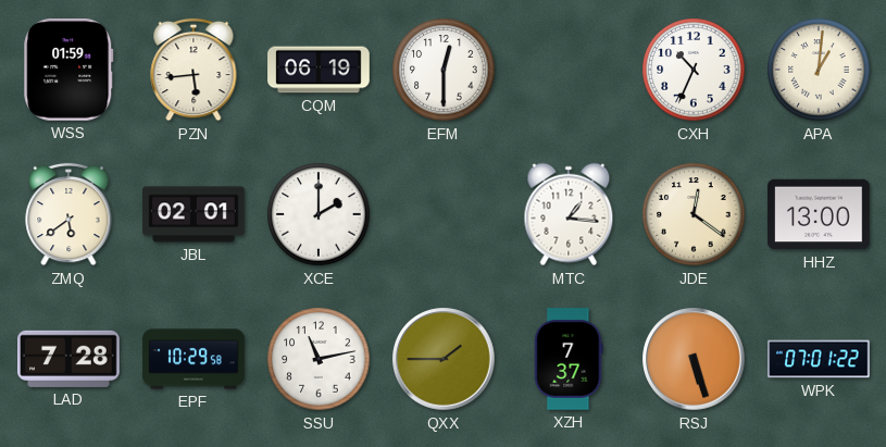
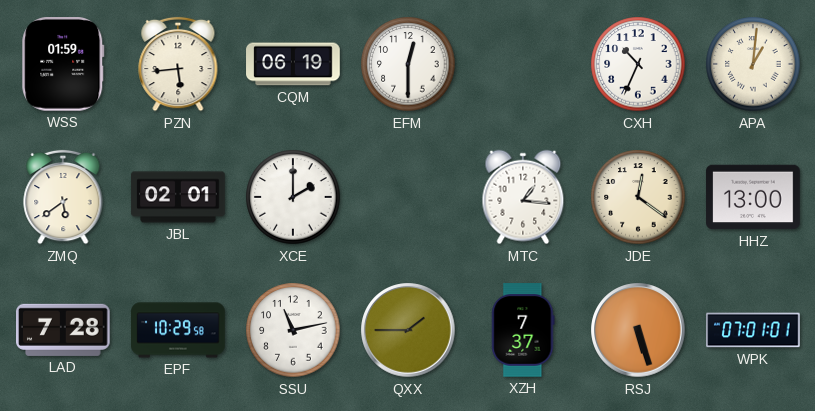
WPK: 07:01:22 -> 07:01:01
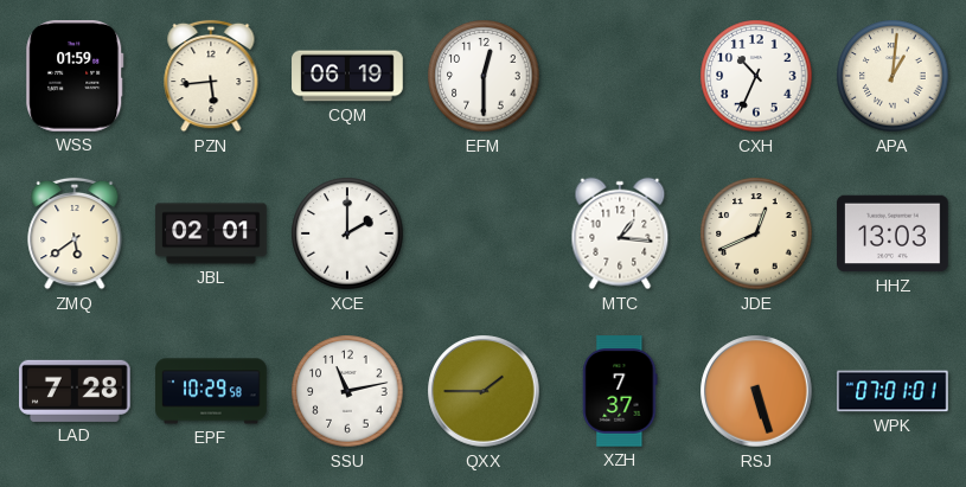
JDE: 12:21 -> 12:41
HHZ: 13:00 -> 13:03
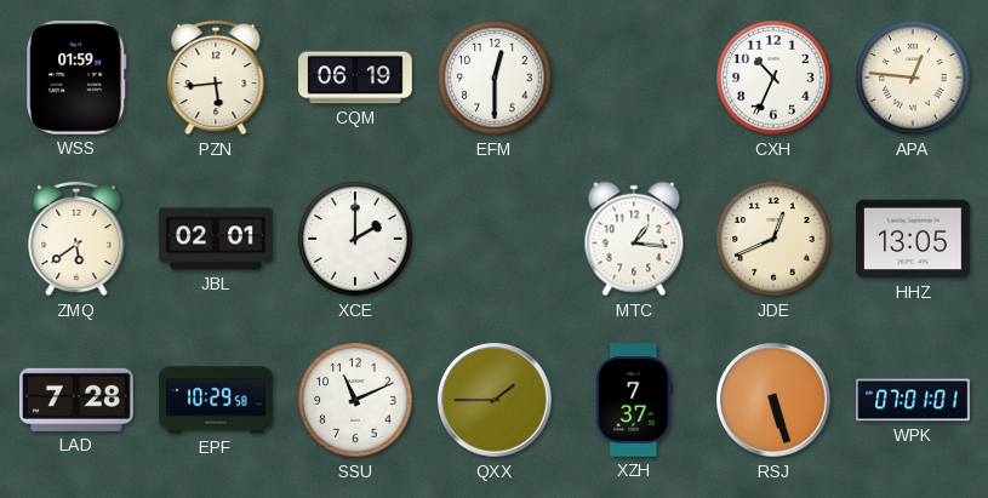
APA: 1:01 -> 12:46
HHZ: 13:03 -> 13:05
SSU: 11:13 -> 11:11
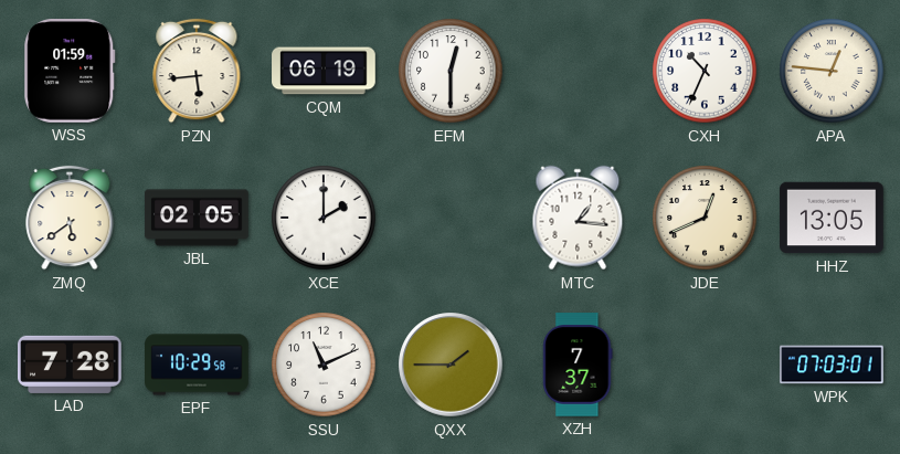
JBL: 02:01 -> 02:05
RSJ: 5:27 -> none
WPK: 07:01 -> 07:03
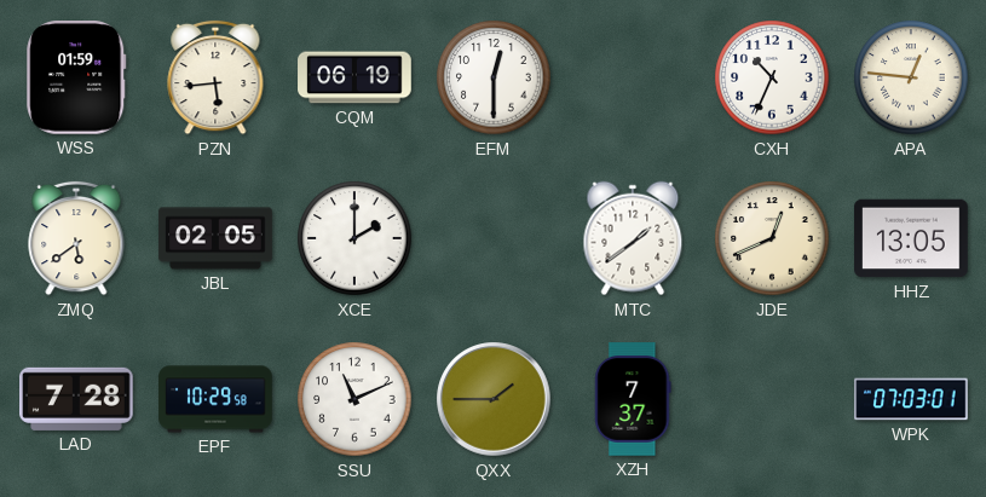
MTC: 1:16 -> 1:39
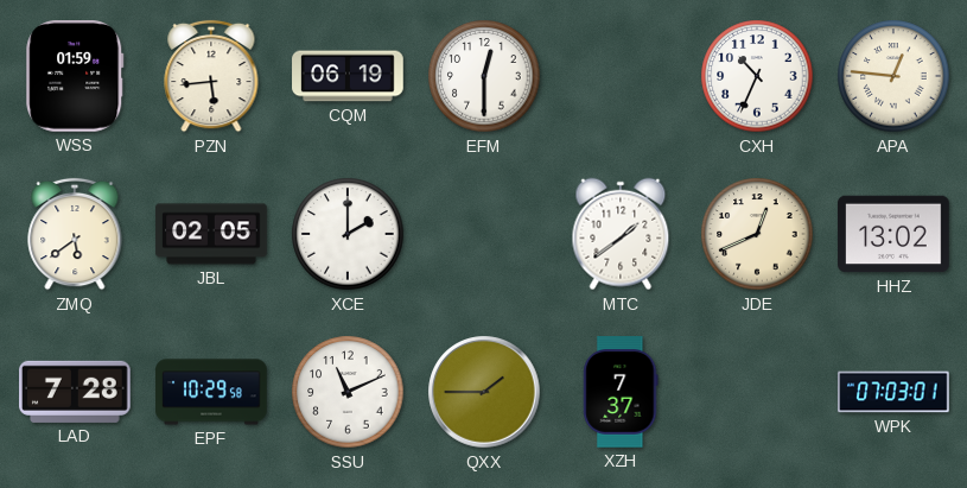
HHZ: 13:05 -> 13:02
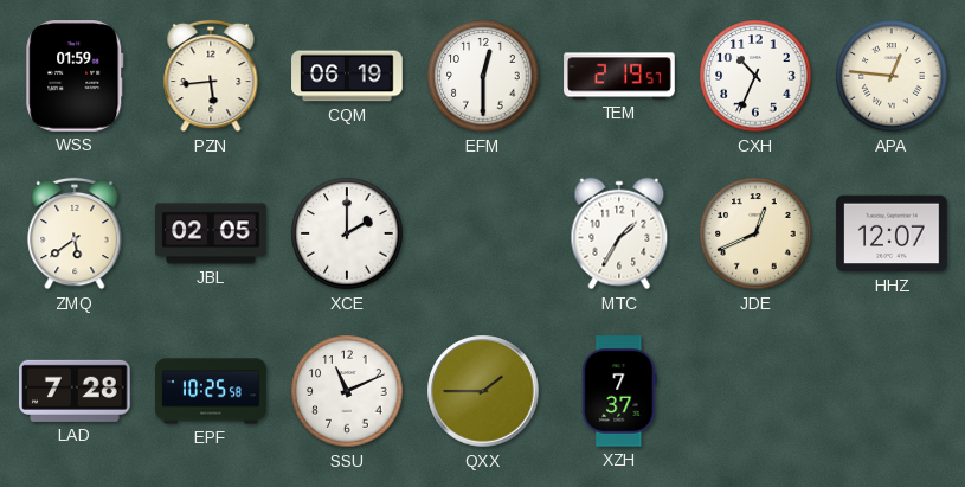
TEM: none -> 2:19
MTC: 1:39 -> 1:35
HHZ: 13:02 -> 12:07
EPF: 10:29 -> 10:25
WPK: 07:03 -> none
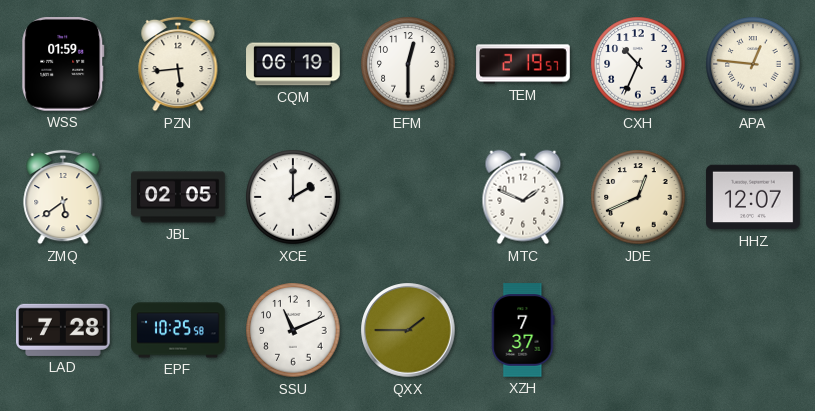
MTC: 1:35 -> 1:49
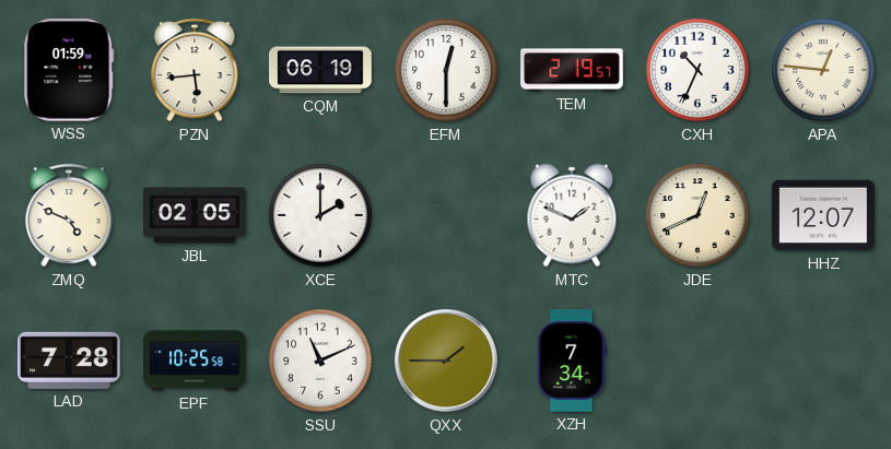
ZMQ: 5:39 -> 4:49
XZH: 7:37 -> 7:34
